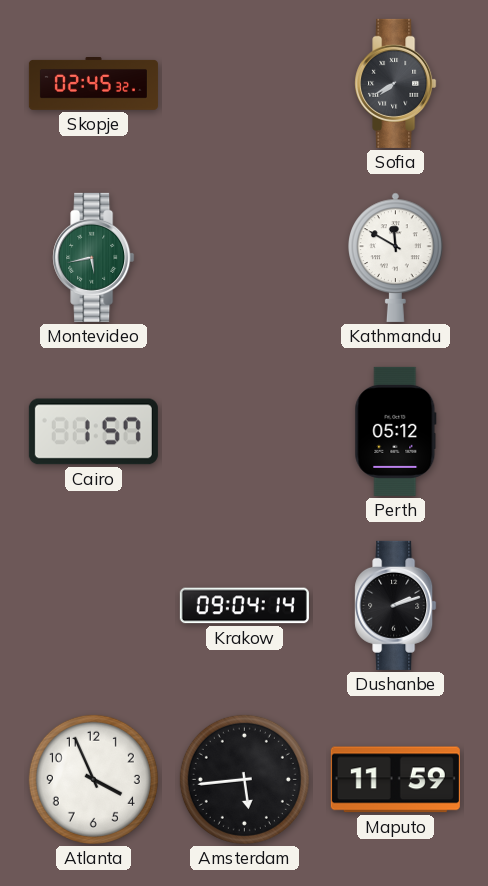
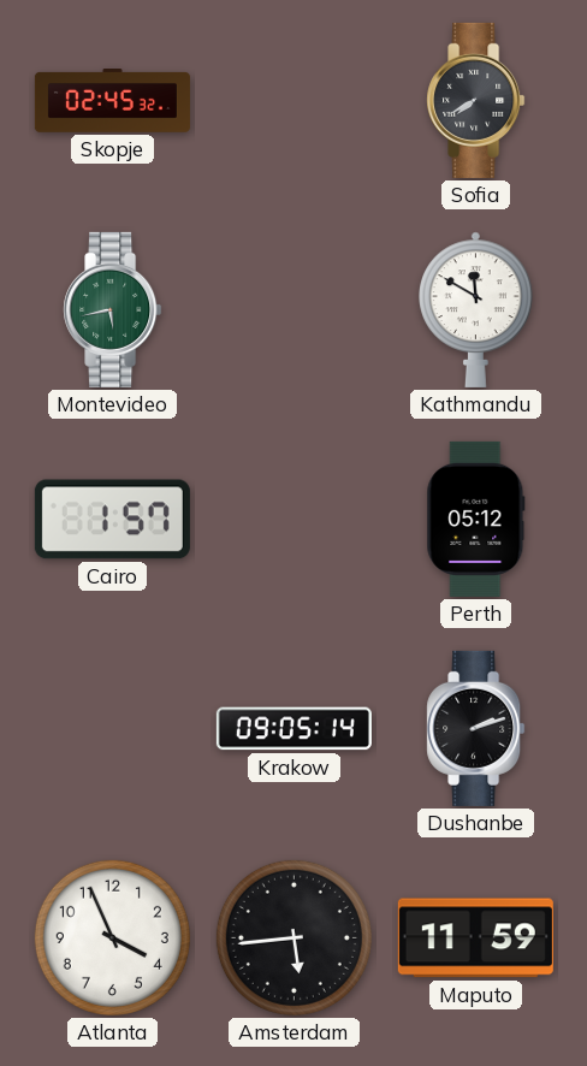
Krakow: 09:04 -> 09:05
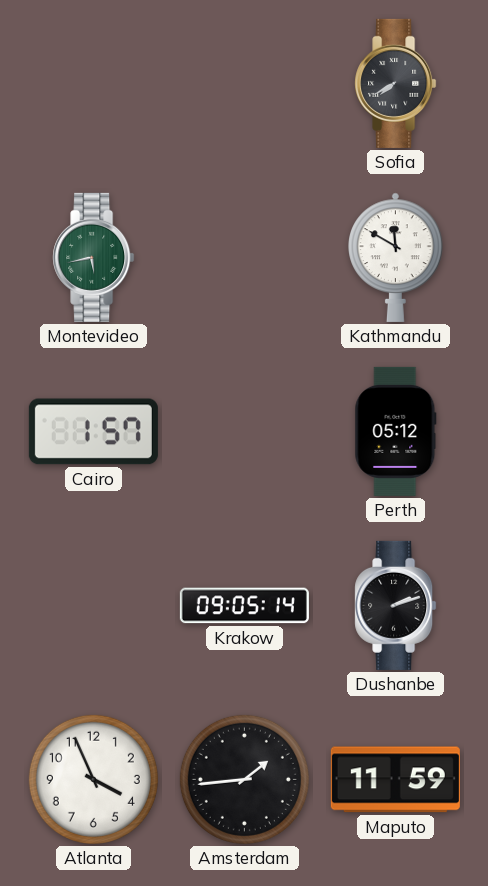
Skopje: 02:45 -> none
Amsterdam: 5:44 -> 1:44
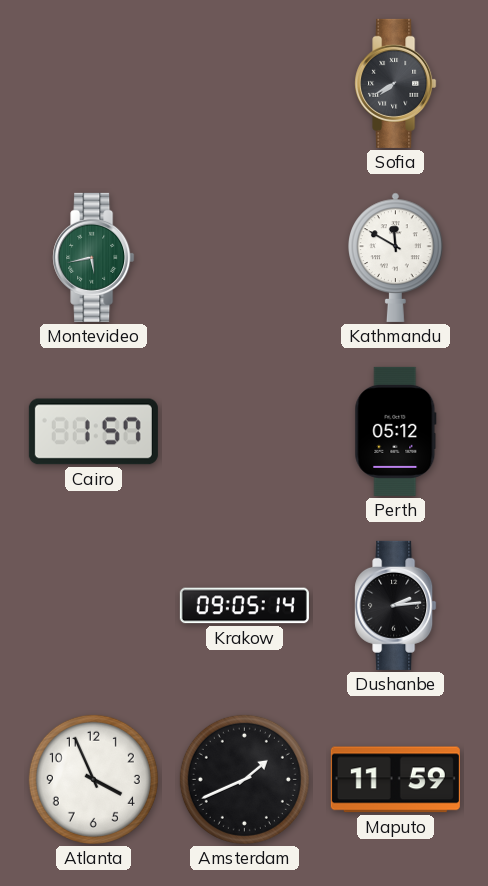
Dushanbe: 2:12 -> 2:14
Amsterdam: 1:44 -> 1:41
